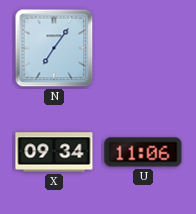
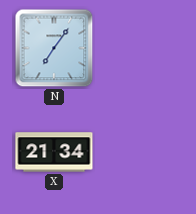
X: 09:34 -> 21:34
U: 11:06 -> none
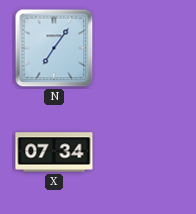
X: 21:34 -> 07:34
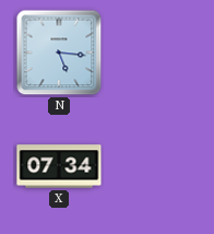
N: 7:06 -> 5:16
